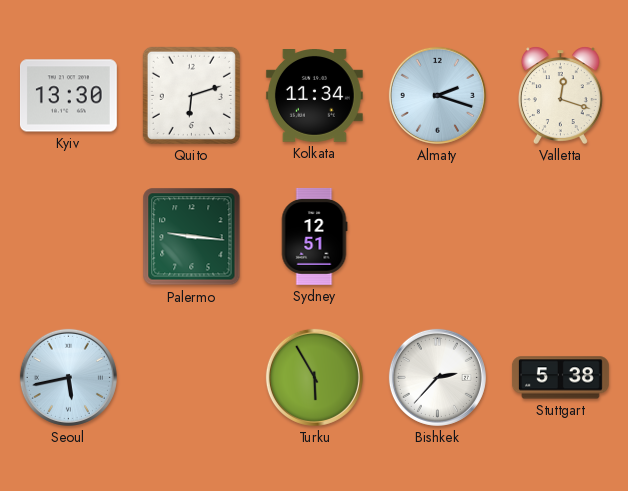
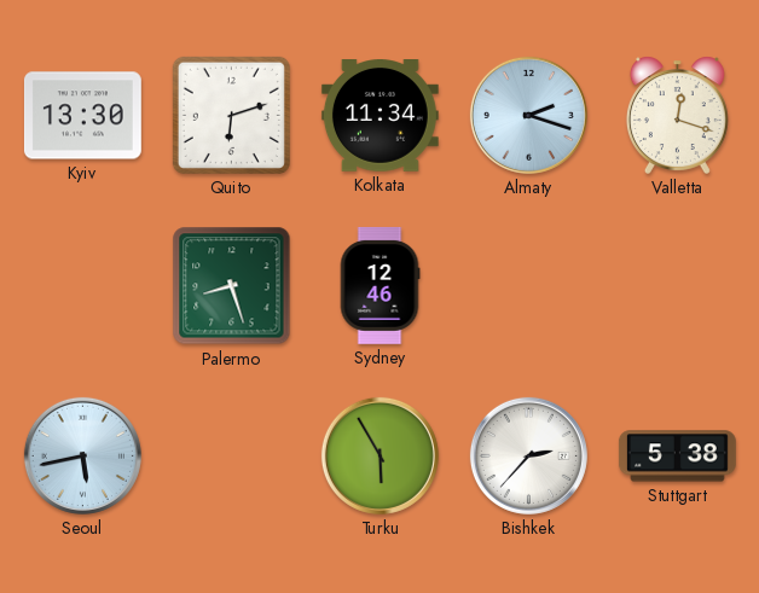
Palermo: 9:16 -> 8:27
Sydney: 12:51 -> 12:46
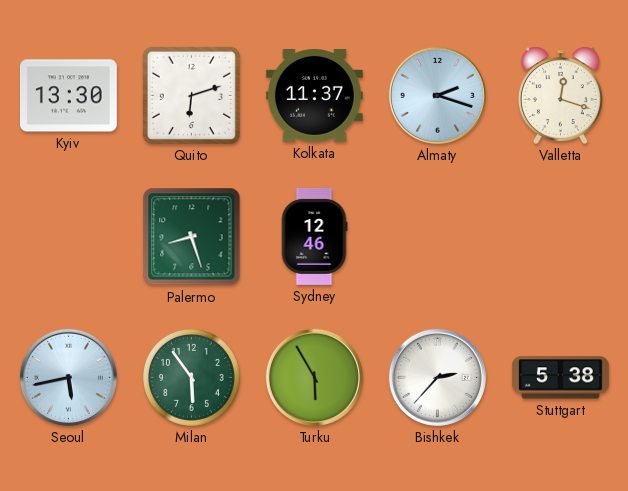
Kolkata: 11:34 -> 11:37
Milan: none -> 5:54
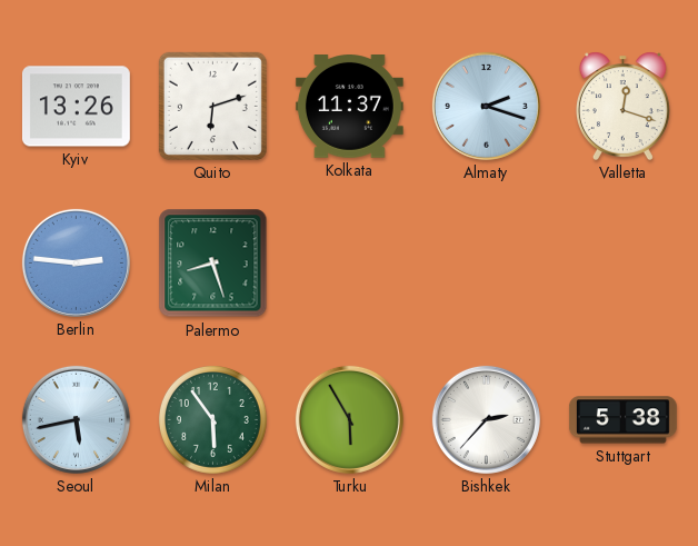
Kyiv: 13:30 -> 13:26
Berlin: none -> 2:46
Sydney: 12:46 -> none
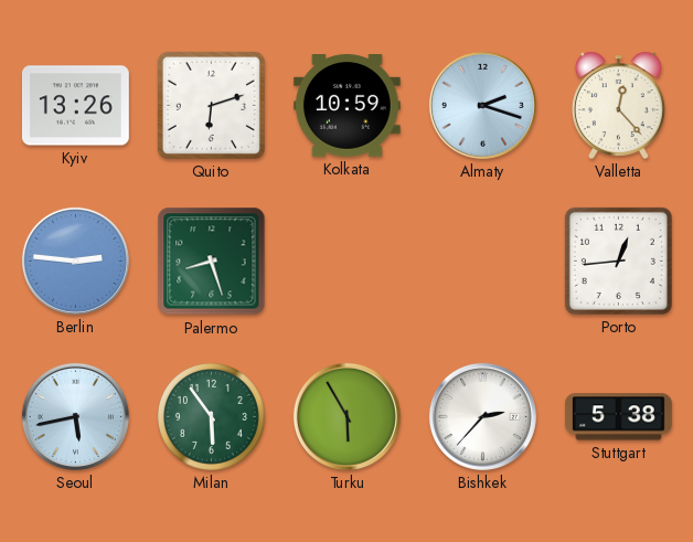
Kolkata: 11:37 -> 10:59
Valletta: 12:18 -> 12:23
Porto: none -> 12:44
